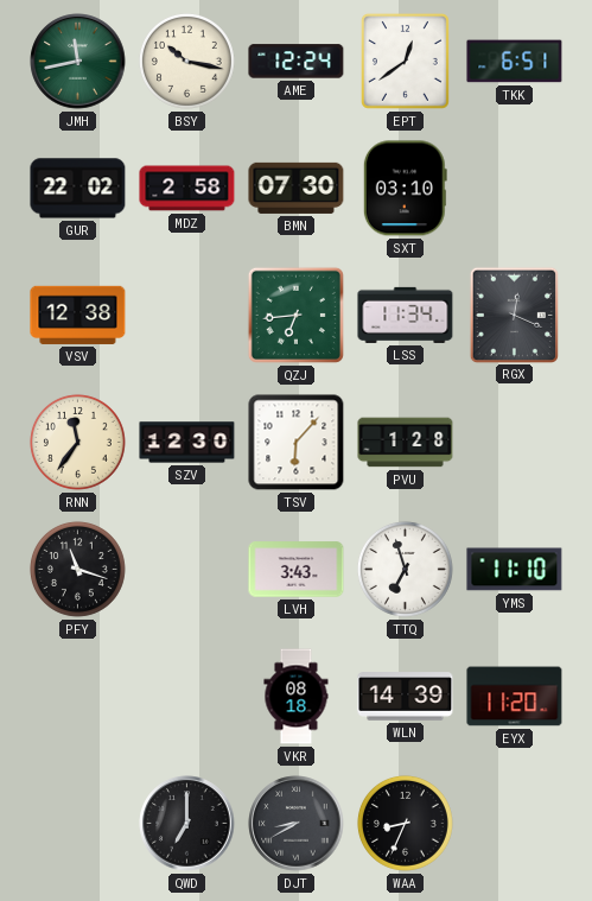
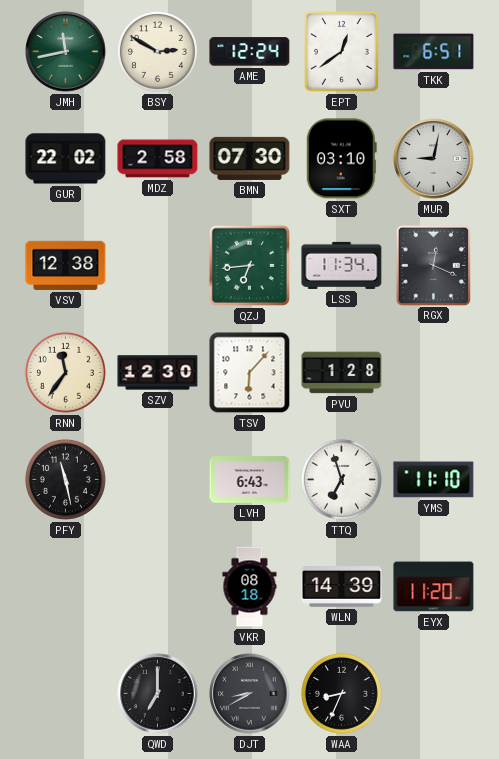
BSY: 10:17 -> 2:50
MUR: none -> 9:02
PFY: 11:18 -> 11:28
LVH: 3:43 -> 6:43
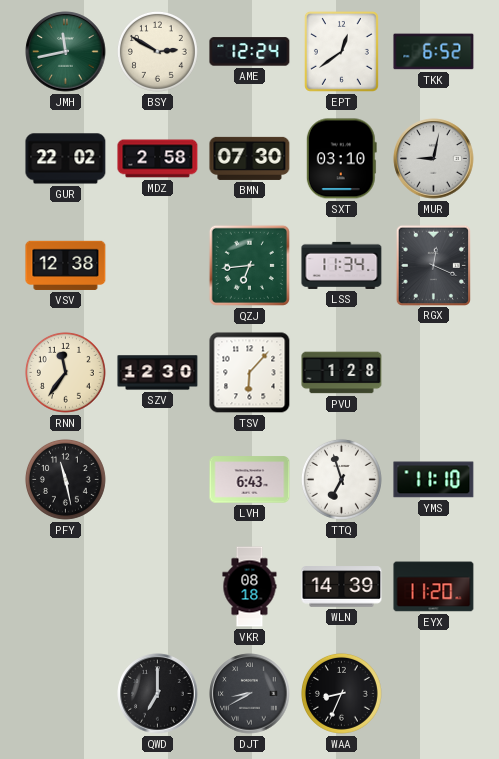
TKK: 6:51 -> 6:52
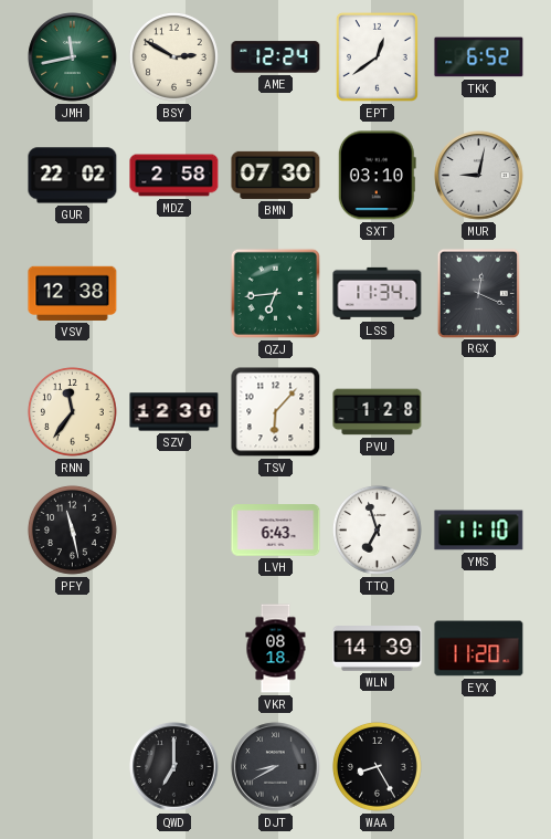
WAA: 8:34 -> 8:25
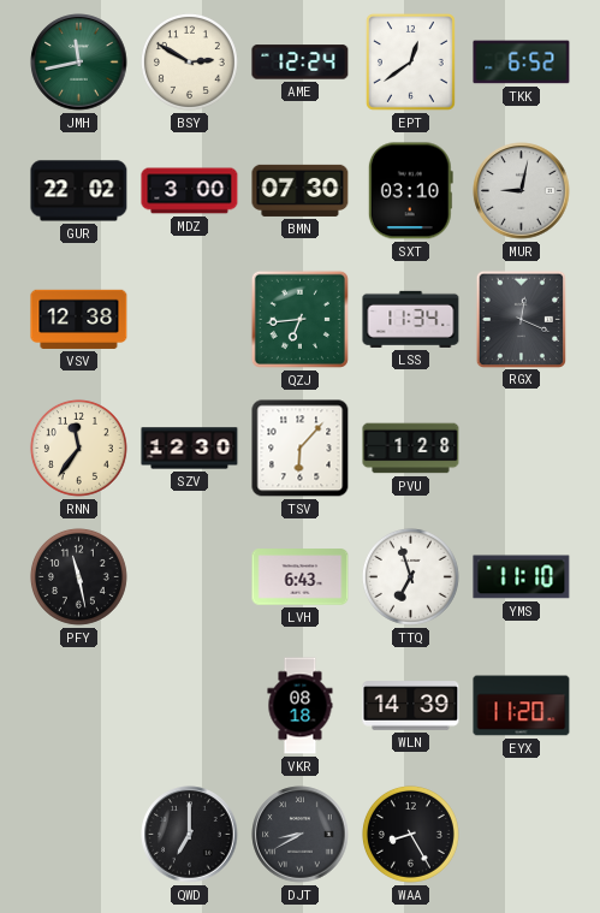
MDZ: 2:58 -> 3:00
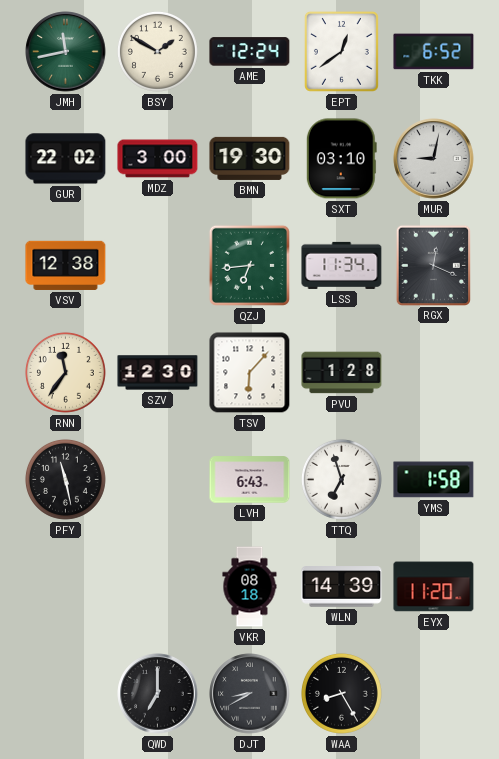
BSY: 2:50 -> 1:50
BMN: 07:30 -> 19:30
YMS: 11:10 -> 1:58
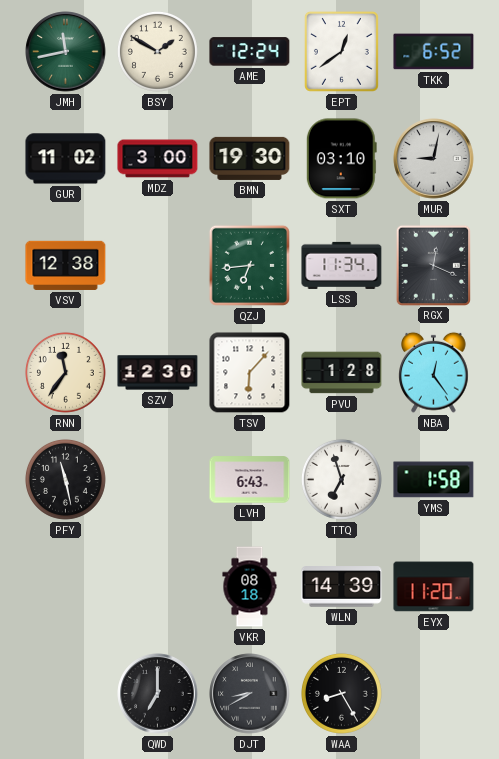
GUR: 22:02 -> 11:02
NBA: none -> 12:24
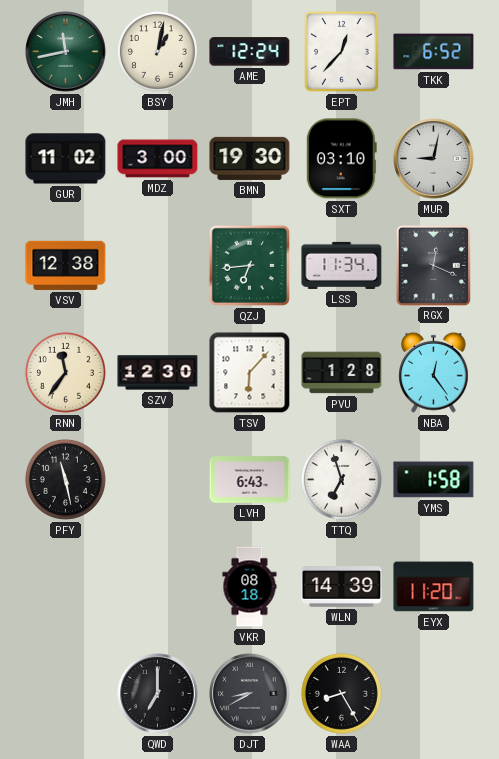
BSY: 1:50 -> 1:02
EPT: 12:39 -> 12:37
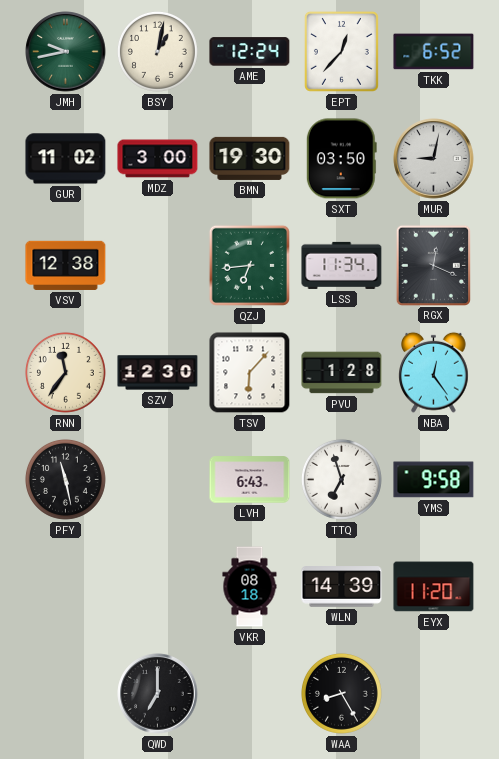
JMH: 11:43 -> 9:43
SXT: 03:10 -> 03:50
YMS: 1:58 -> 9:58
DJT: 8:40 -> none
